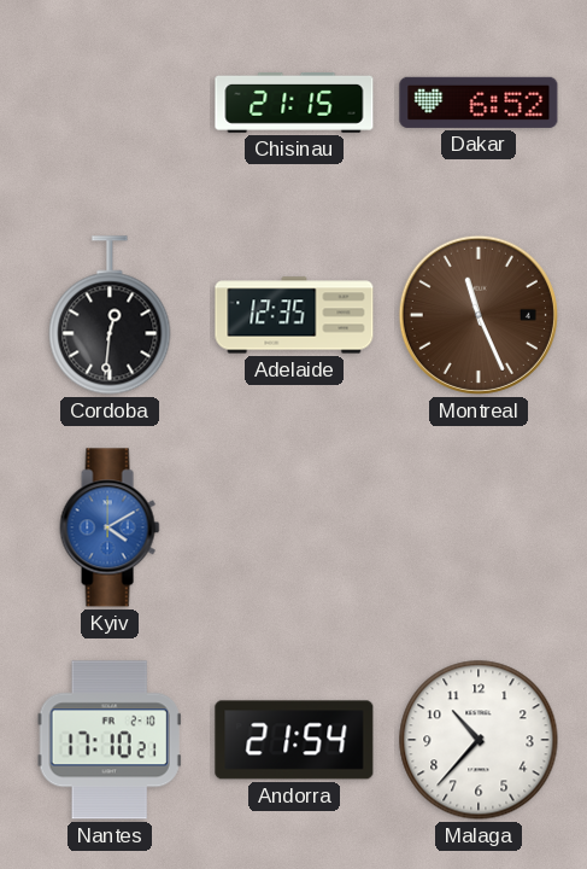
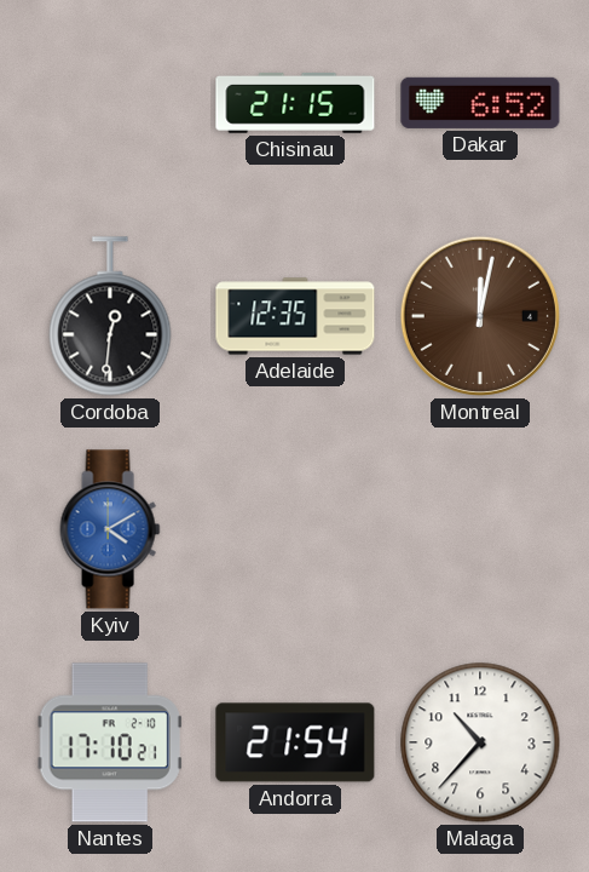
Montreal: 11:26 -> 12:02
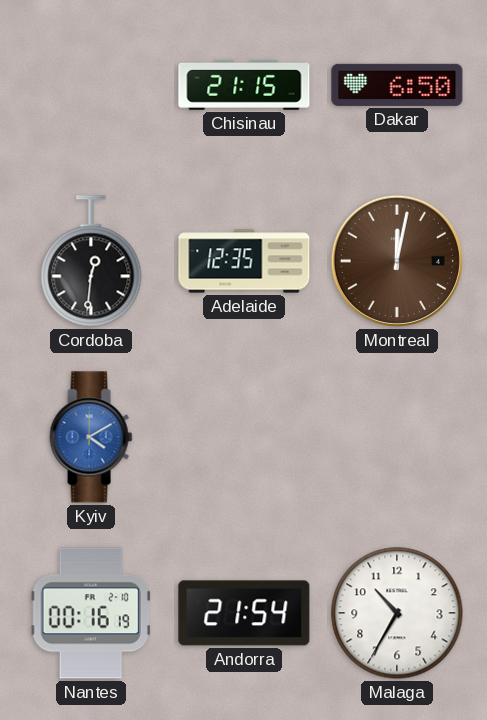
Dakar: 6:52 -> 6:50
Nantes: 17:10 -> 00:16
Malaga: 10:37 -> 10:35
